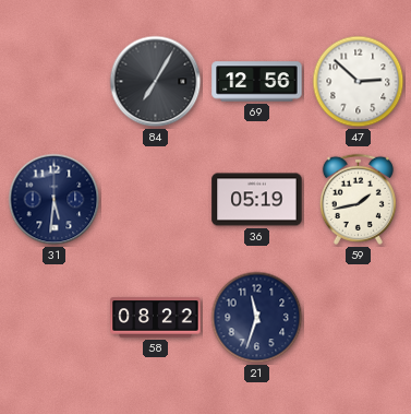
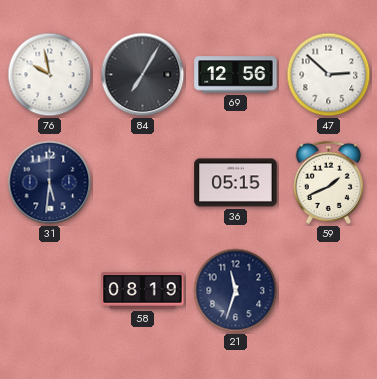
76: none -> 9:58
36: 05:19 -> 05:15
59: 1:43 -> 1:41
58: 08:22 -> 08:19
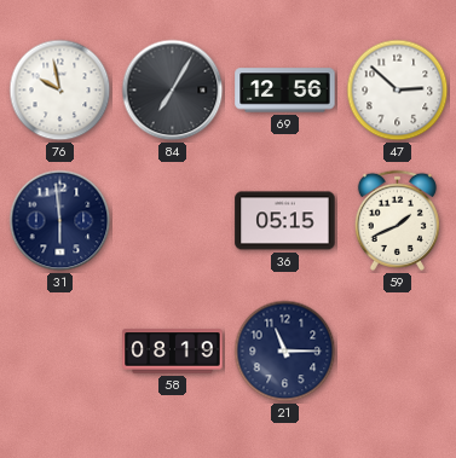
31: 5:31 -> 5:59
21: 11:33 -> 11:15
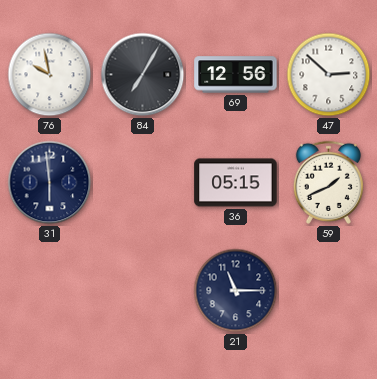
58: 08:19 -> none
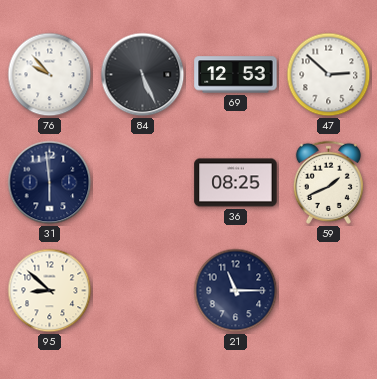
76: 9:58 -> 9:53
84: 7:05 -> 5:26
69: 12:56 -> 12:53
36: 05:15 -> 08:25
95: none -> 8:52
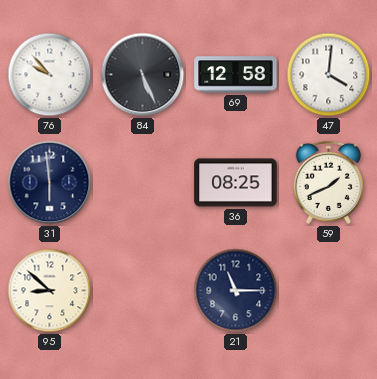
69: 12:53 -> 12:58
47: 2:52 -> 4:01
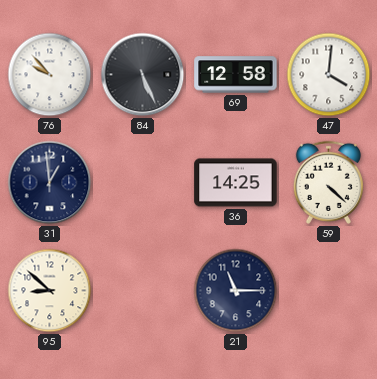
31: 5:59 -> 12:59
36: 08:25 -> 14:25
59: 1:41 -> 4:22
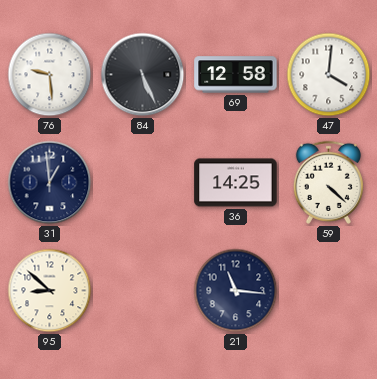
76: 9:53 -> 9:29
21: 11:15 -> 11:16
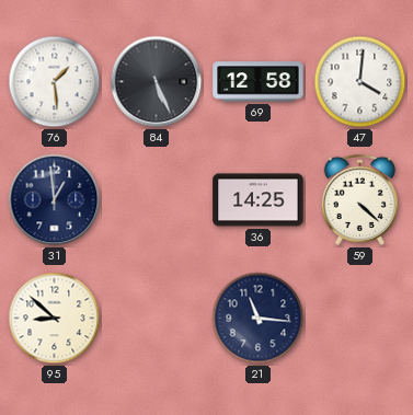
76: 9:29 -> 1:29
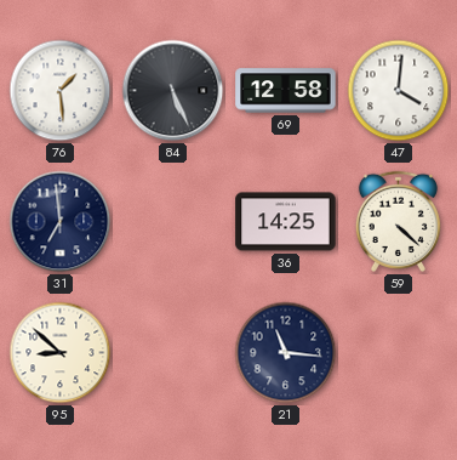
31: 12:59 -> 6:59
